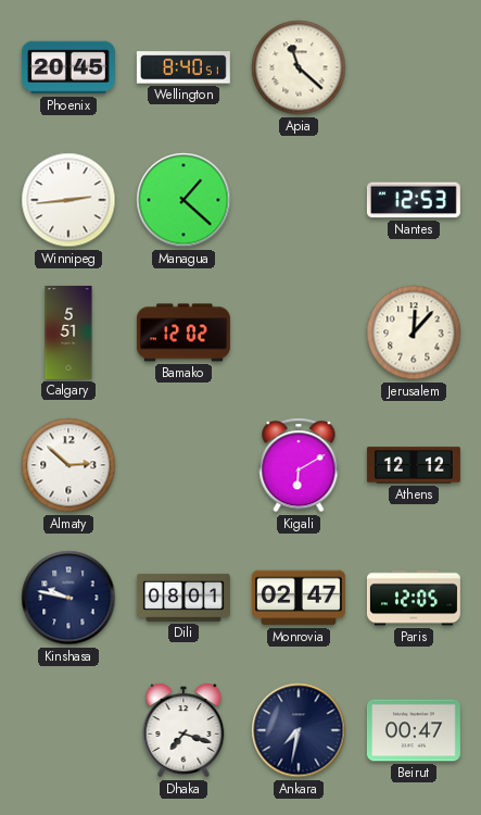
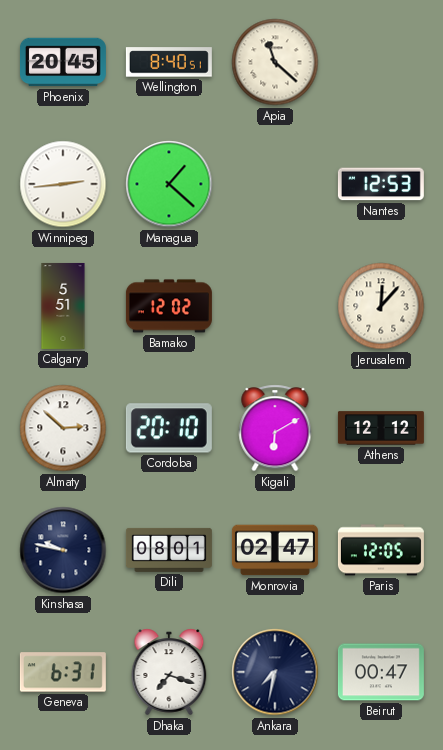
Cordoba: none -> 20:10
Geneva: none -> 6:31
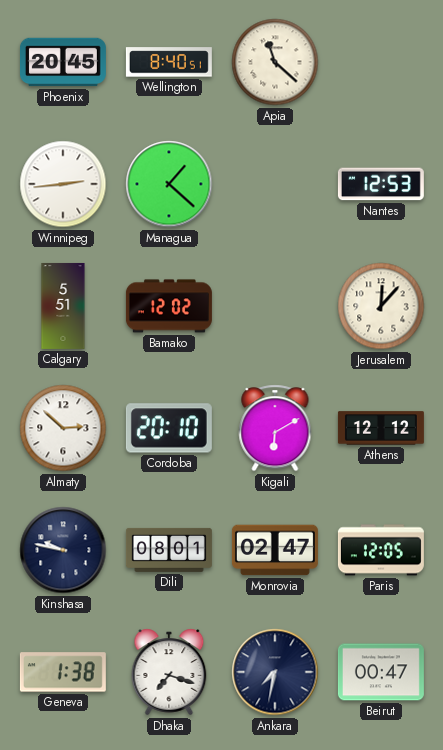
Geneva: 6:31 -> 1:38
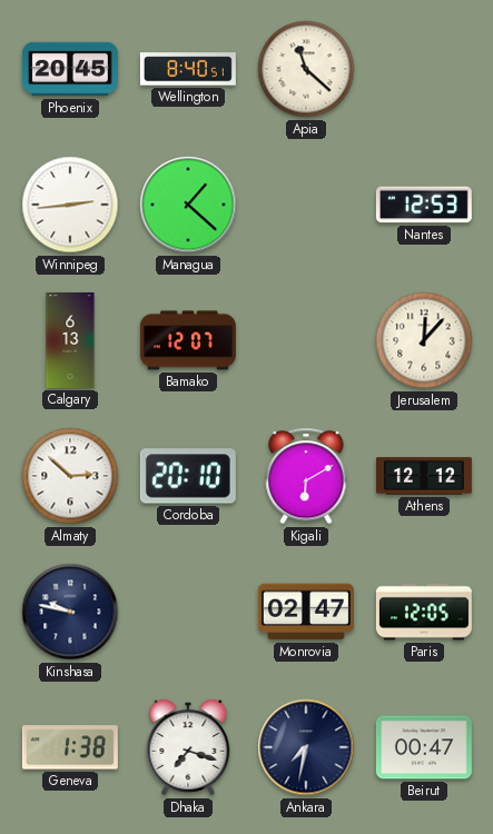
Calgary: 5:51 -> 6:13
Bamako: 12:02 -> 12:07
Dili: 08:01 -> none
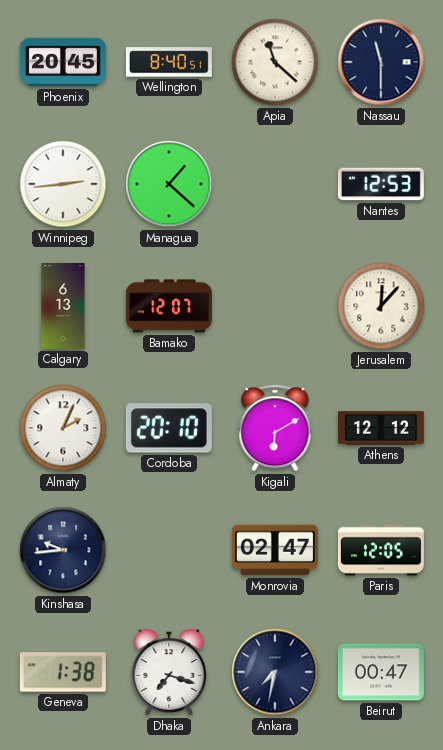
Nassau: none -> 11:30
Almaty: 2:52 -> 2:04
Kinshasa: 9:47 -> 9:44
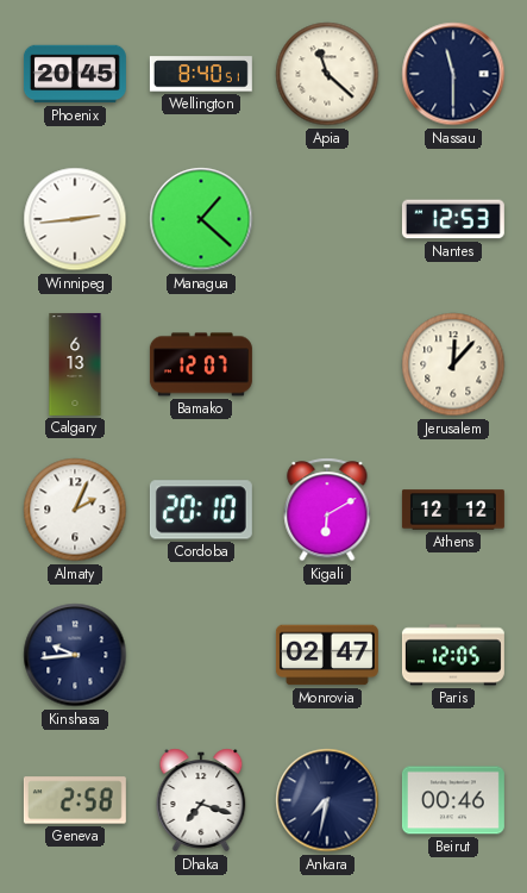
Geneva: 1:38 -> 2:58
Beirut: 00:47 -> 00:46
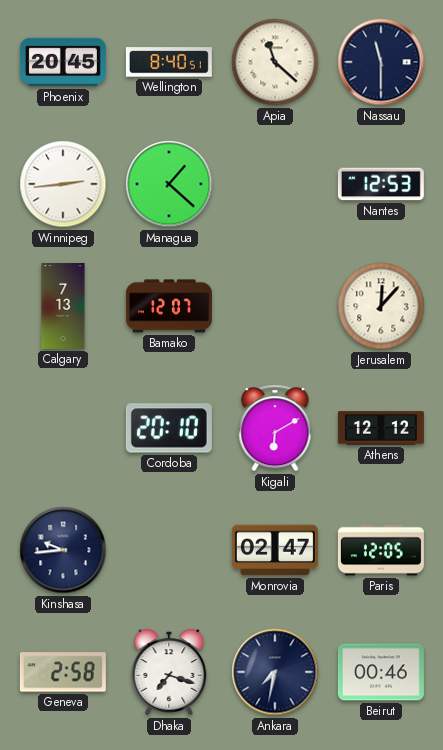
Calgary: 6:13 -> 7:13
Almaty: 2:04 -> none
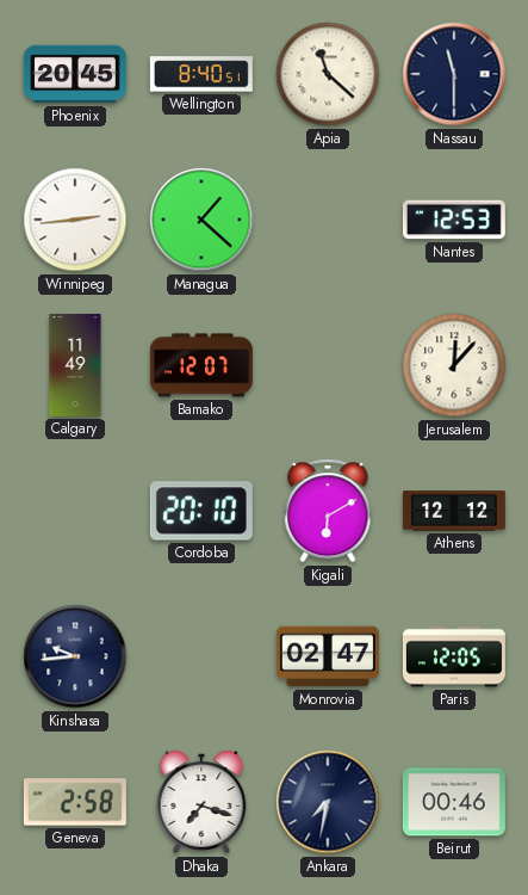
Calgary: 7:13 -> 11:49
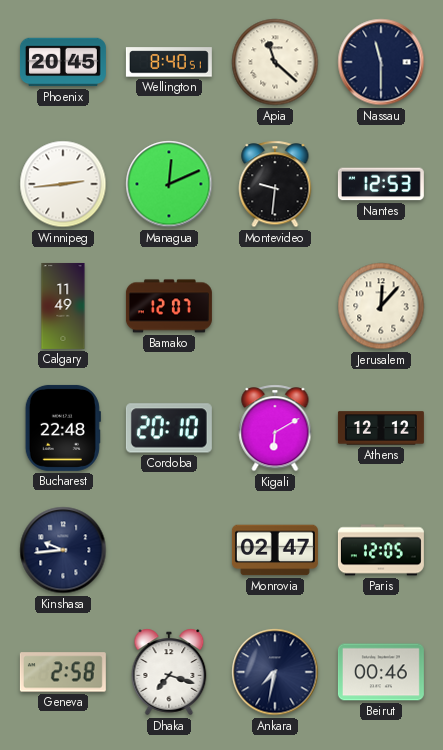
Managua: 1:22 -> 12:11
Montevideo: none -> 9:31
Bucharest: none -> 22:48
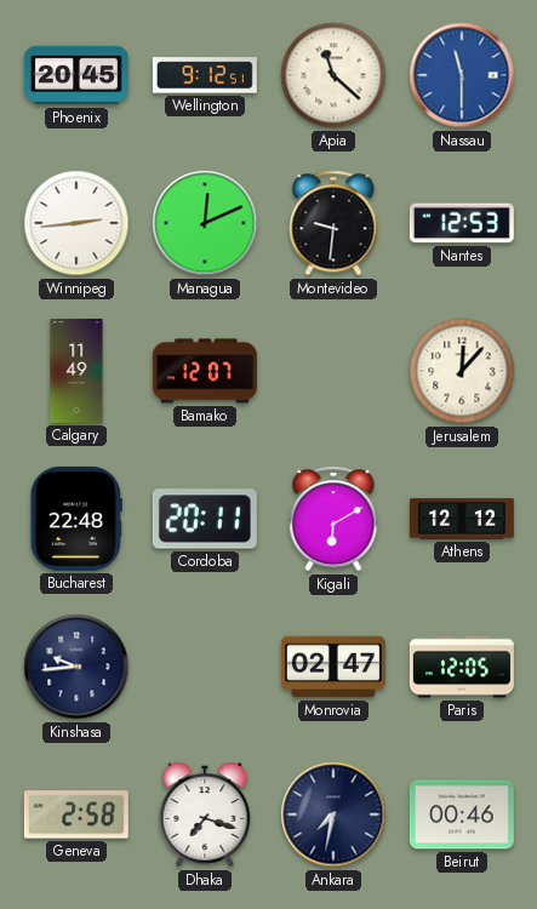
Wellington: 8:40 -> 9:12
Nassau dial: navy -> blue
Cordoba: 20:10 -> 20:11
